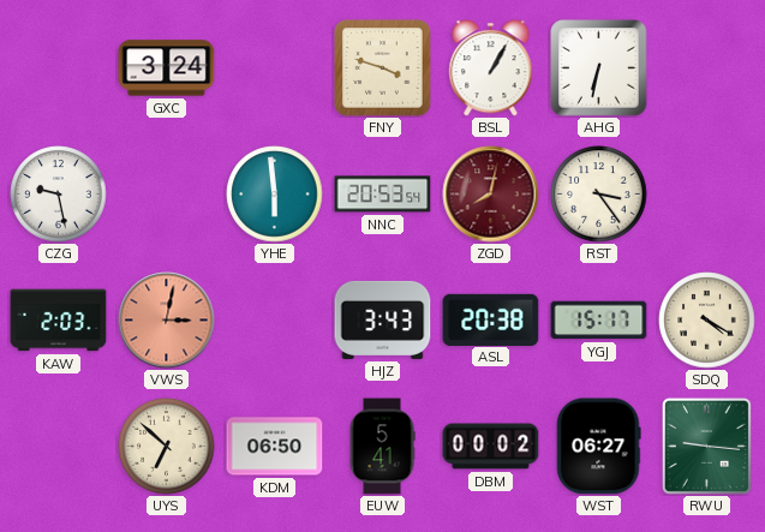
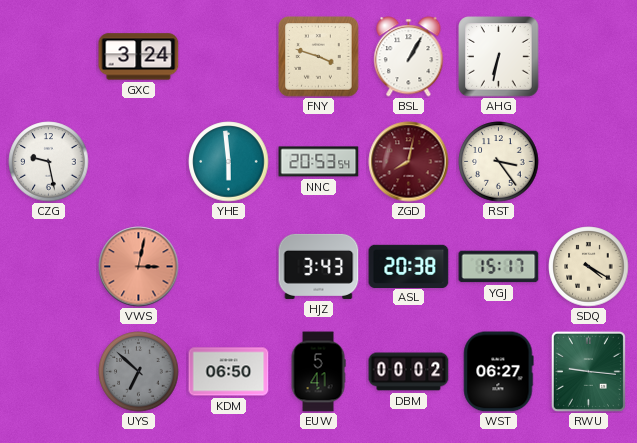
KAW: 2:03 -> none
UYS dial: cream -> grey
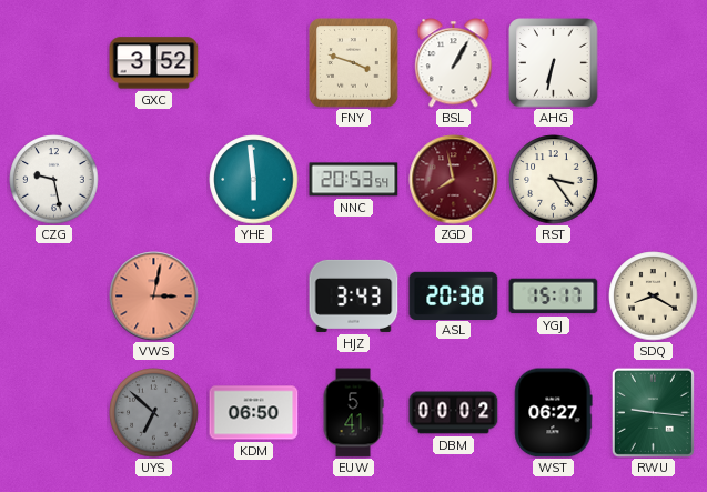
GXC: 3:24 -> 3:52
ZGD: 8:02 -> 7:58
SDQ: 4:20 -> 8:20
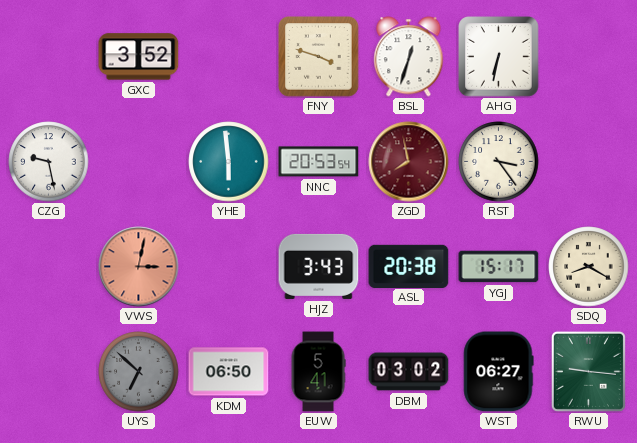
BSL: 1:05 -> 12:33
DBM: 00:02 -> 03:02
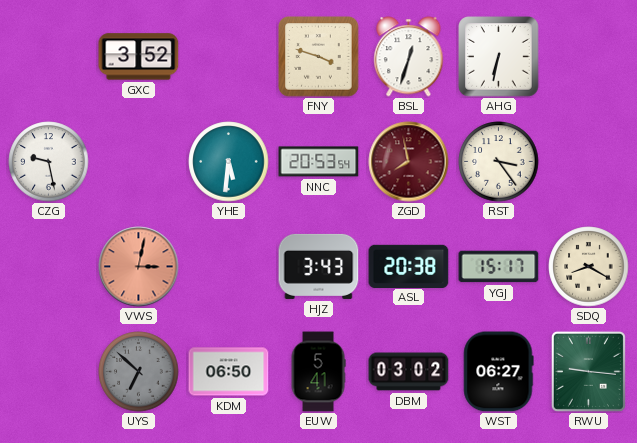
YHE: 5:59 -> 5:31
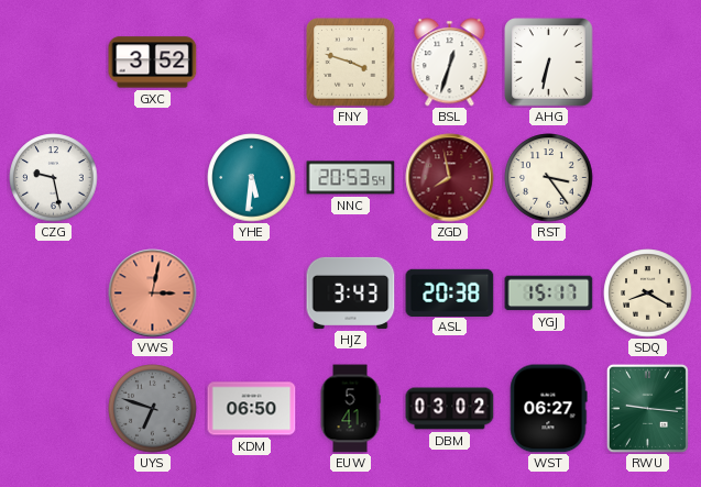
UYS: 6:52 -> 6:48
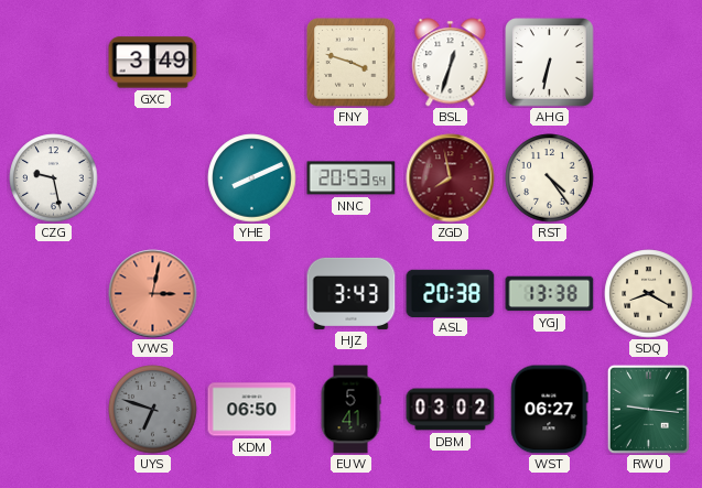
GXC: 3:52 -> 3:49
YHE: 5:31 -> 8:11
RST: 3:24 -> 4:24
YGJ: 15:17 -> 13:38
